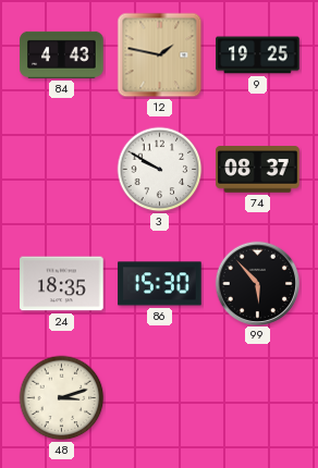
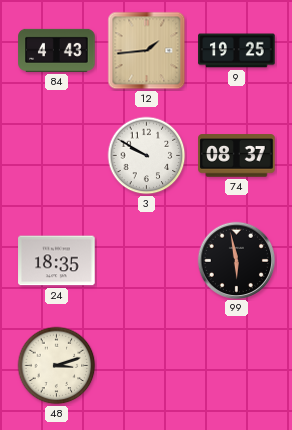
12: 1:47 -> 1:44
86: 15:30 -> none
99: 5:53 -> 5:58
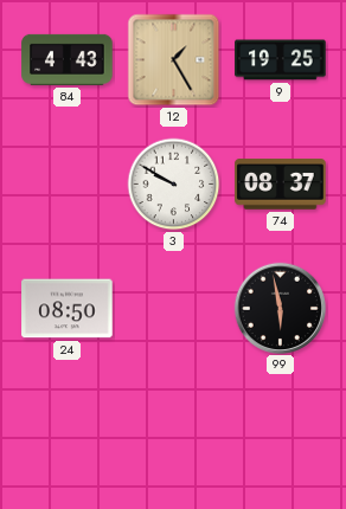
12: 1:44 -> 1:25
24: 18:35 -> 08:50
48: 3:12 -> none
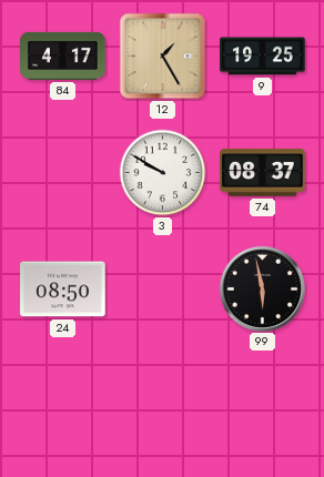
84: 4:43 -> 4:17
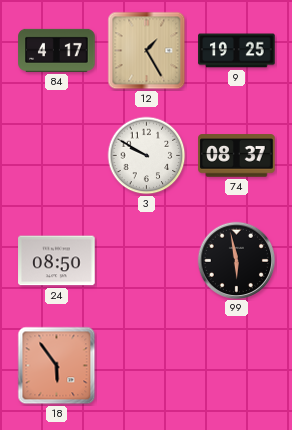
18: none -> 5:54
